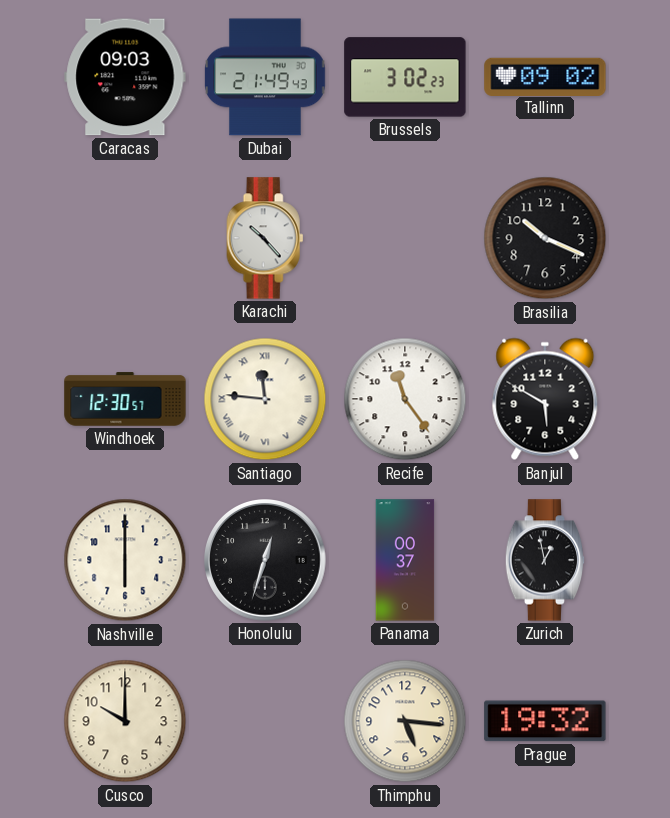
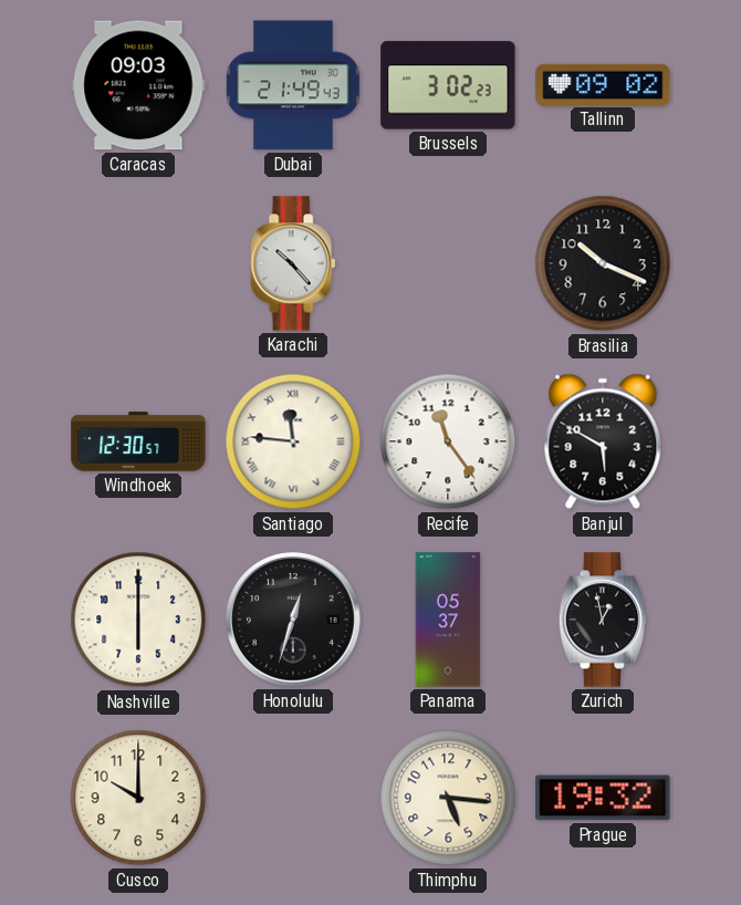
Panama: 00:37 -> 05:37
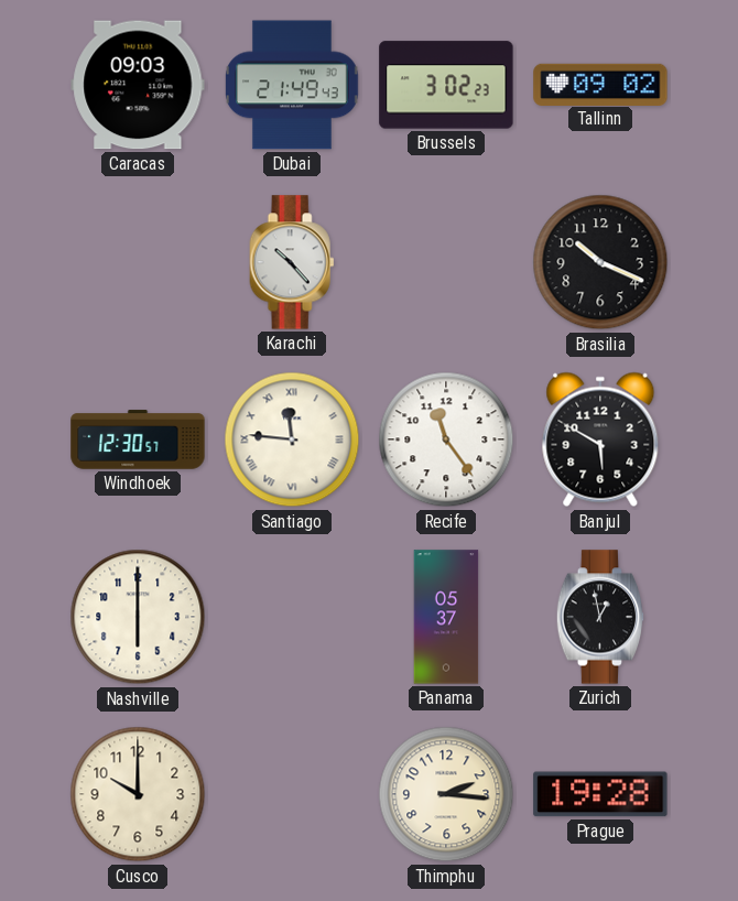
Honolulu: 12:33 -> none
Thimphu: 5:16 -> 2:16
Prague: 19:32 -> 19:28
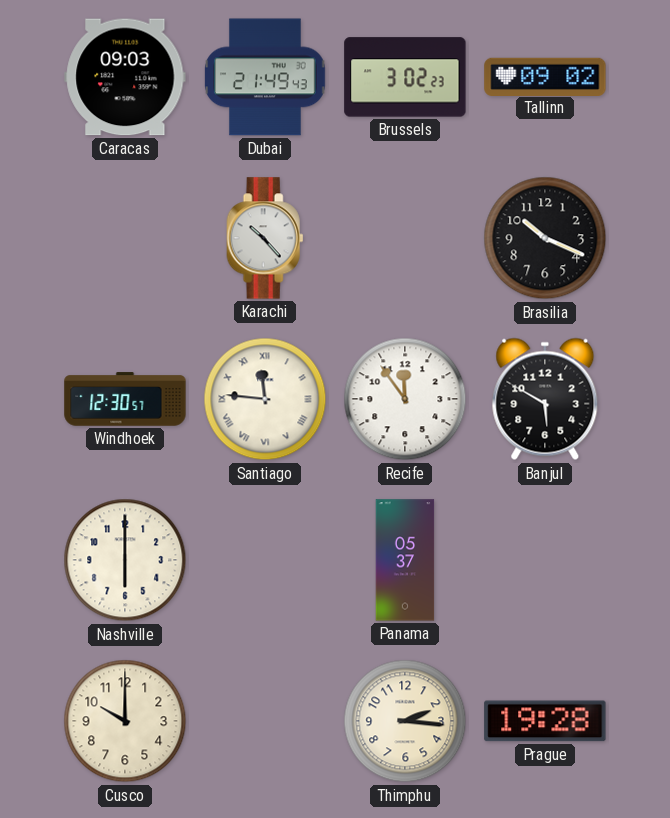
Recife: 11:24 -> 11:54
Zurich: 12:58 -> none
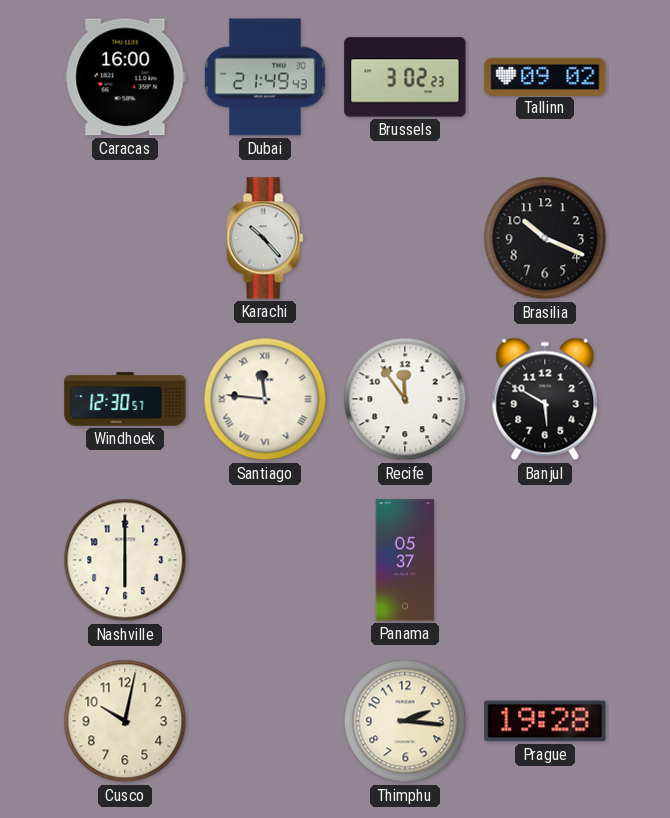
Caracas: 09:03 -> 16:00
Cusco: 10:00 -> 10:02
